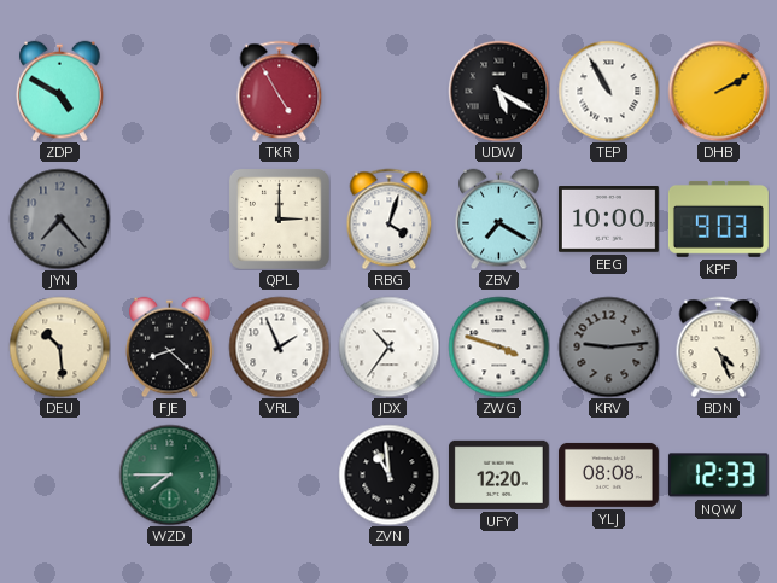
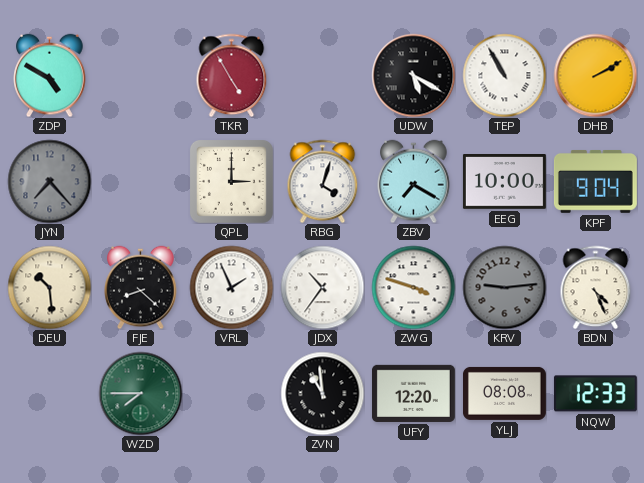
KPF: 9:03 -> 9:04
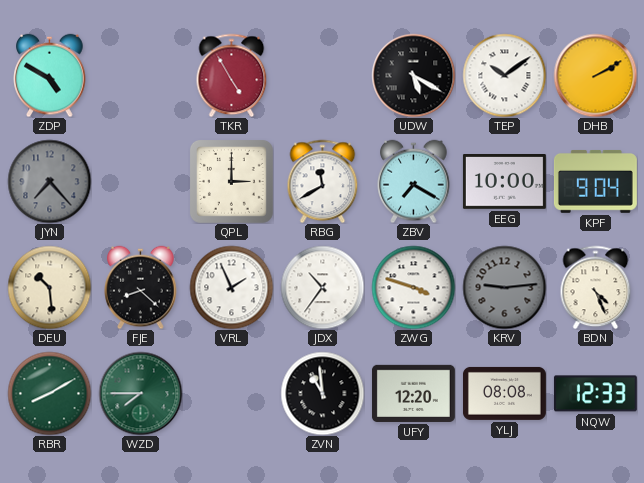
TEP: 10:55 -> 10:09
RBG: 4:03 -> 11:40
RBR: none -> 8:10
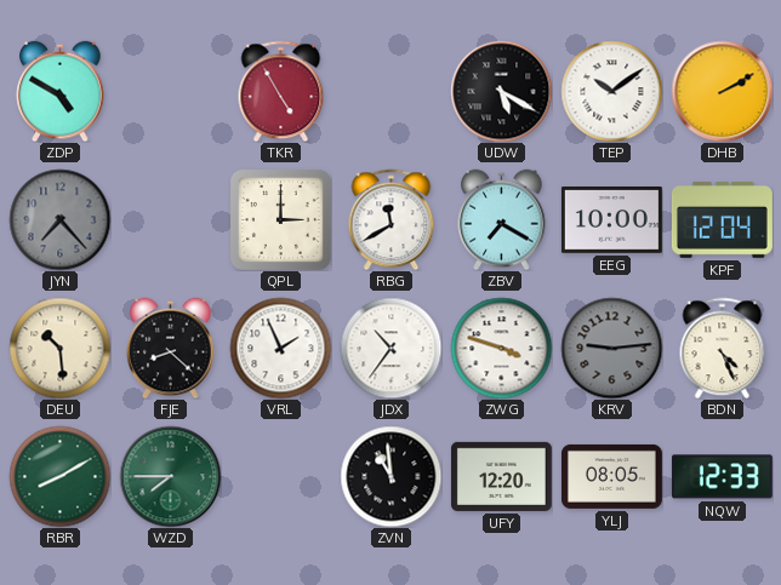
KPF: 9:04 -> 12:04
YLJ: 08:08 -> 08:05
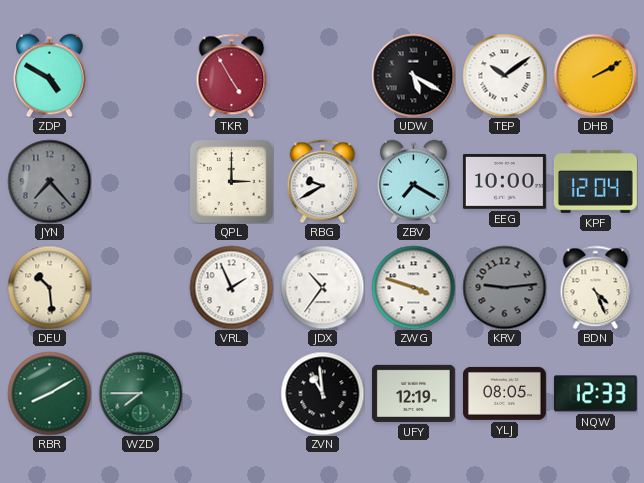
RBG: 11:40 -> 9:40
FJE: 8:22 -> none
UFY: 12:20 -> 12:19
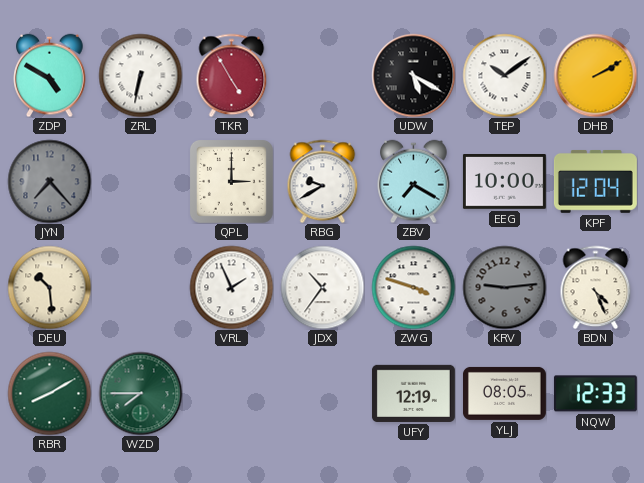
ZRL: none -> 6:32
ZVN: 10:59 -> none
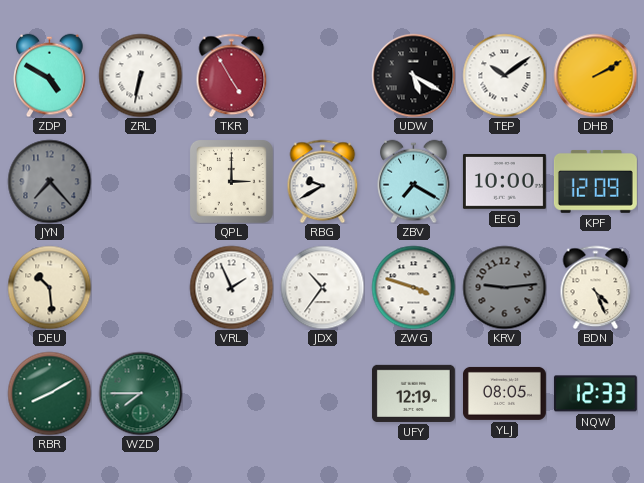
KPF: 12:04 -> 12:09
